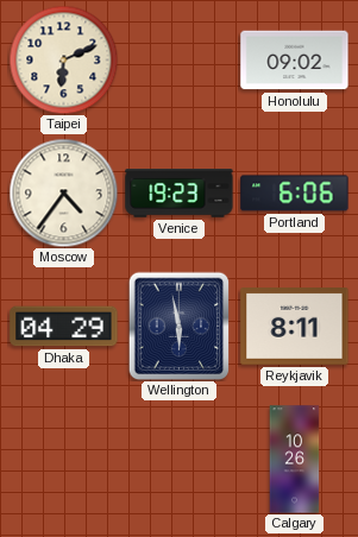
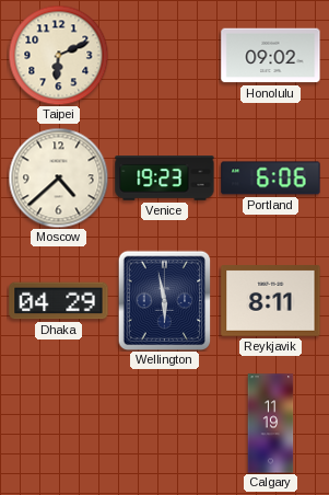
Moscow: 4:36 -> 4:38
Calgary: 10:26 -> 11:19
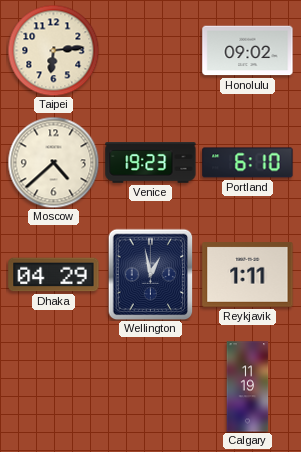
Taipei: 6:11 -> 6:14
Portland: 6:06 -> 6:10
Wellington: 5:58 -> 12:58
Reykjavik: 8:11 -> 1:11
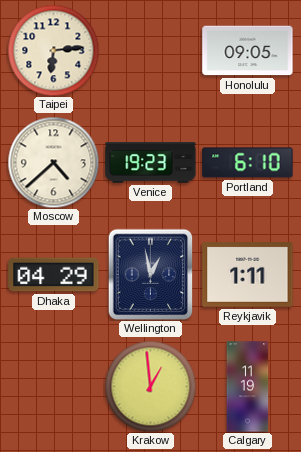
Honolulu: 09:02 -> 09:05
Krakow: none -> 12:59
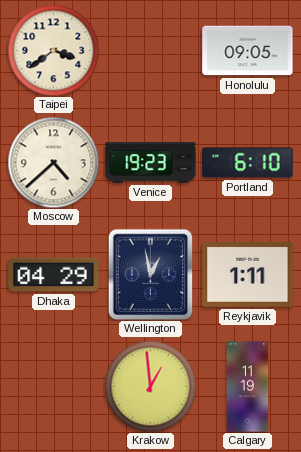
Taipei: 6:14 -> 3:39
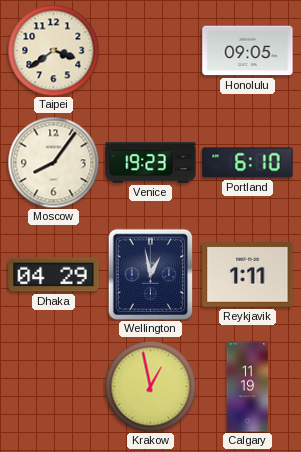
Moscow: 4:38 -> 8:06
Krakow: 12:59 -> 12:58
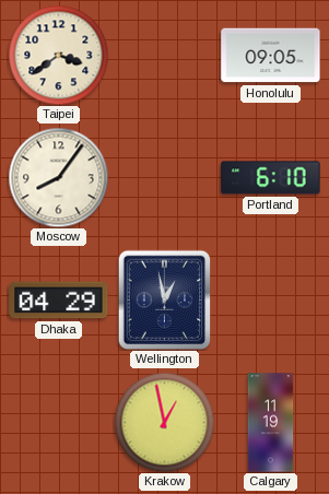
Venice: 19:23 -> none
Reykjavik: 1:11 -> none
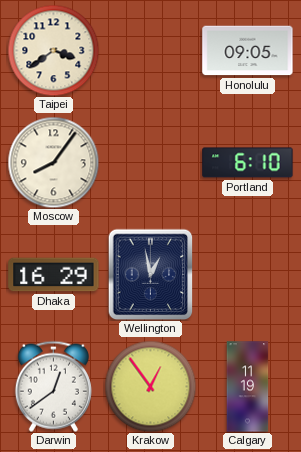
Dhaka: 04:29 -> 16:29
Darwin: none -> 12:39
Krakow: 12:58 -> 12:54
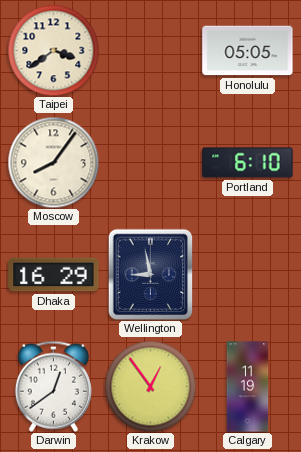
Honolulu: 09:05 -> 05:05
Wellington: 12:58 -> 8:58
